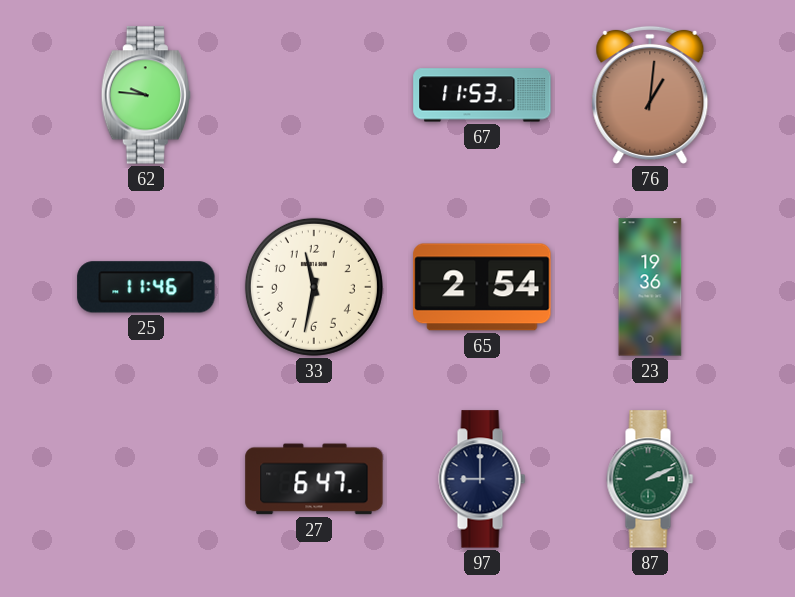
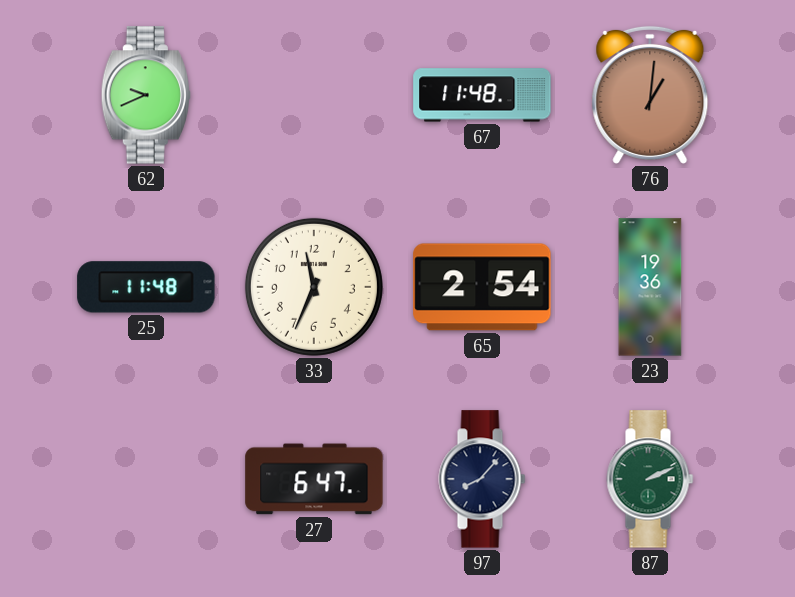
62: 9:46 -> 9:41
67: 11:53 -> 11:48
25: 11:46 -> 11:48
33: 11:32 -> 11:34
97: 9:00 -> 8:07
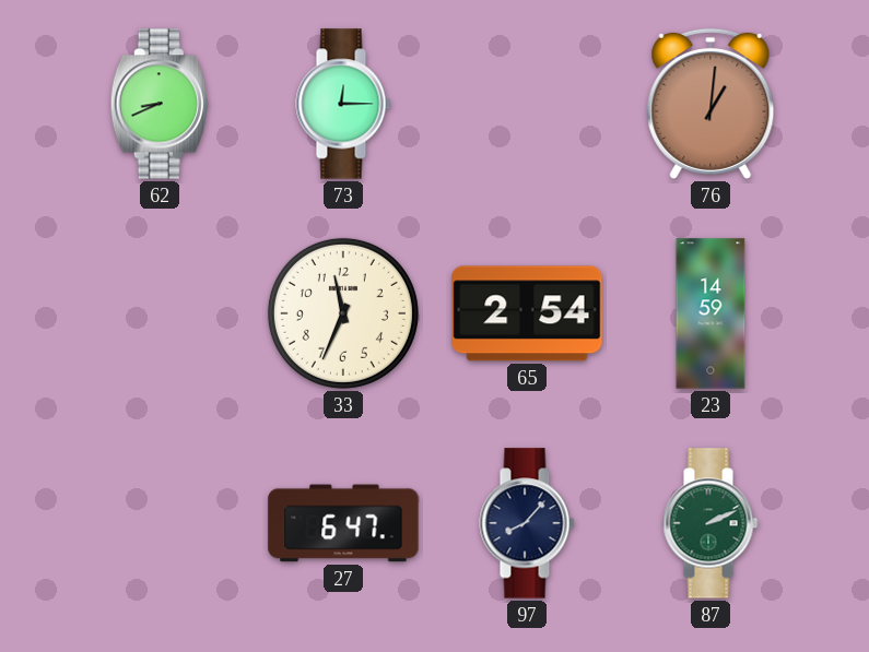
62: 9:41 -> 8:41
73: none -> 12:15
67: 11:48 -> none
25: 11:48 -> none
23: 19:36 -> 14:59
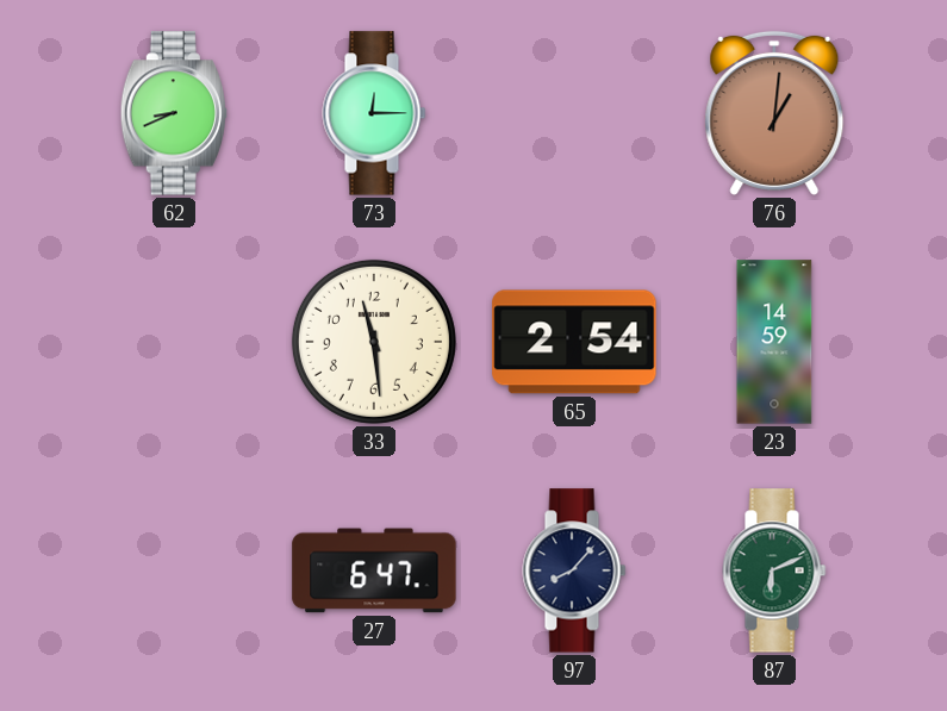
33: 11:34 -> 11:29
87: 2:11 -> 6:11
